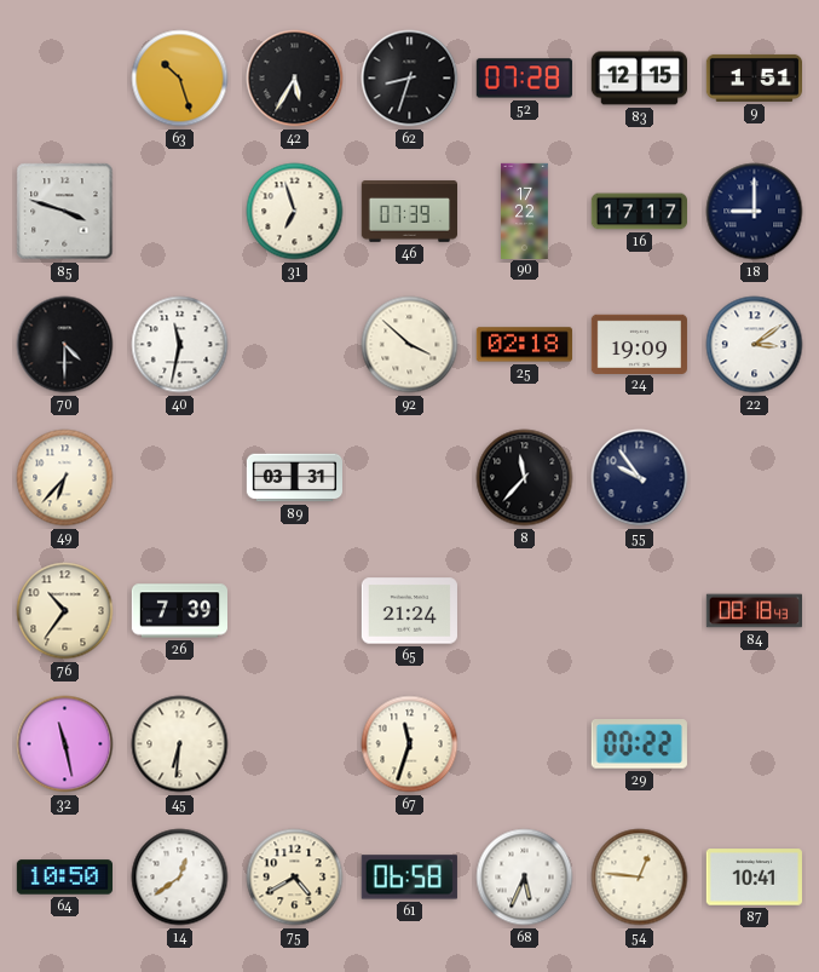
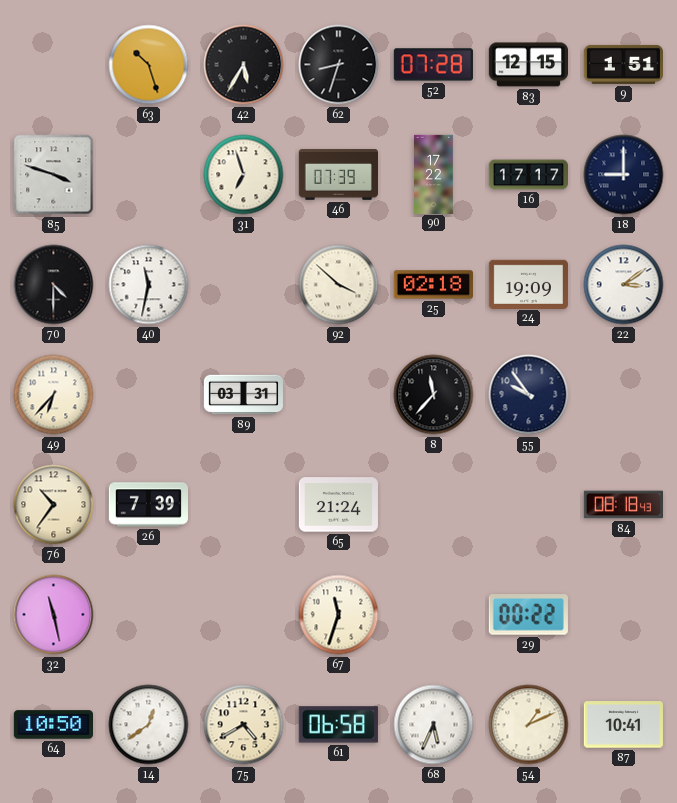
45: 6:31 -> none
54: 12:46 -> 1:11
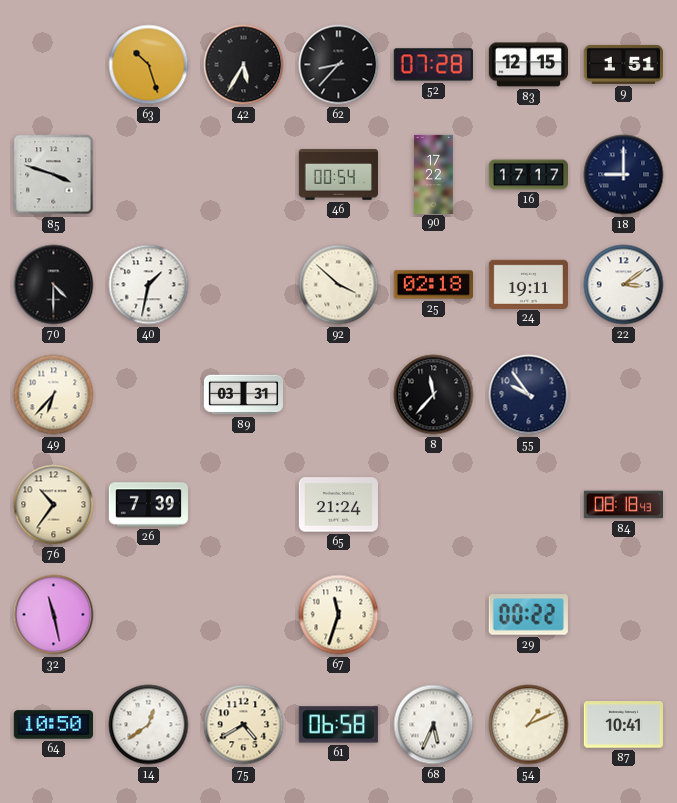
62: 8:33 -> 8:37
31: 6:57 -> none
46: 07:39 -> 00:54
40: 11:32 -> 1:32
24: 19:09 -> 19:11
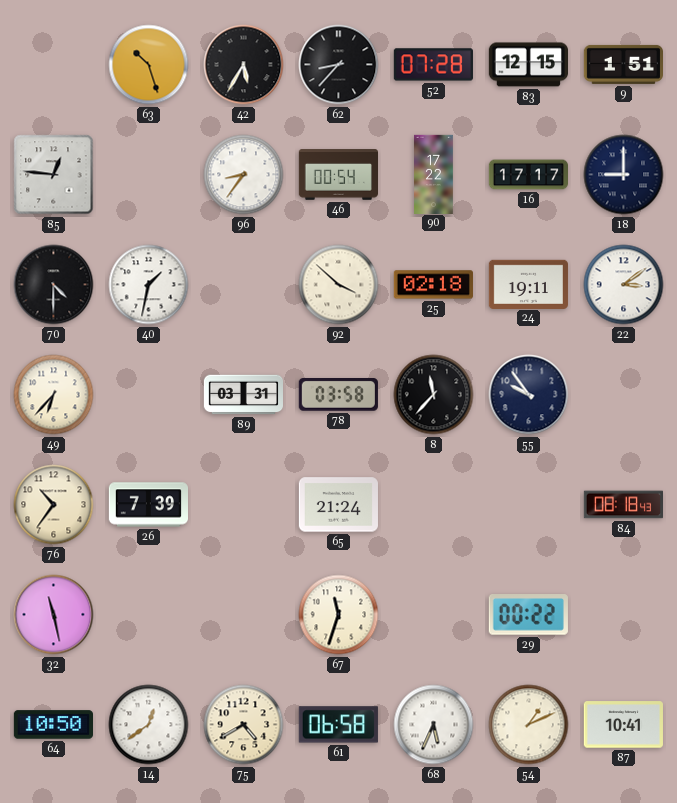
85: 3:48 -> 12:46
96: none -> 8:36
78: none -> 03:58
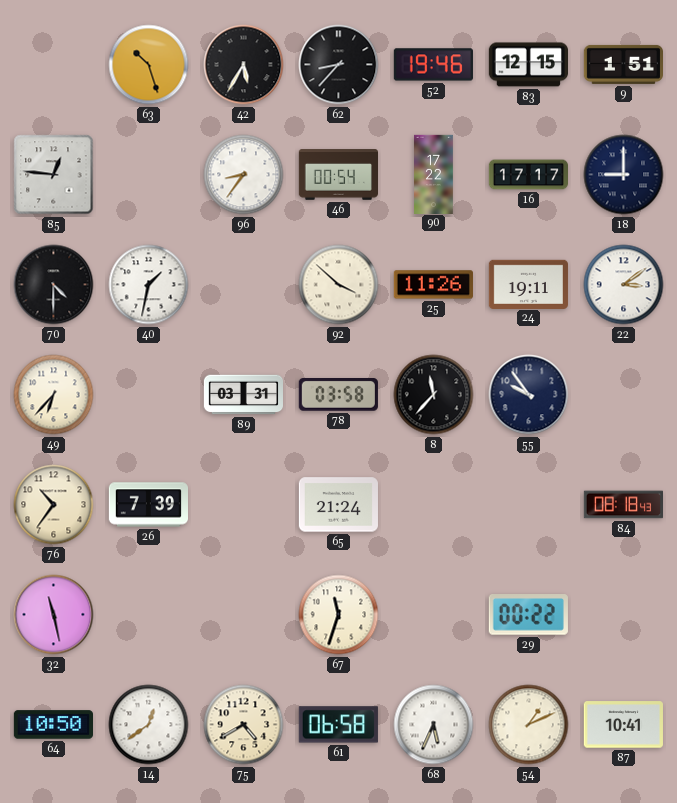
52: 07:28 -> 19:46
25: 02:18 -> 11:26
